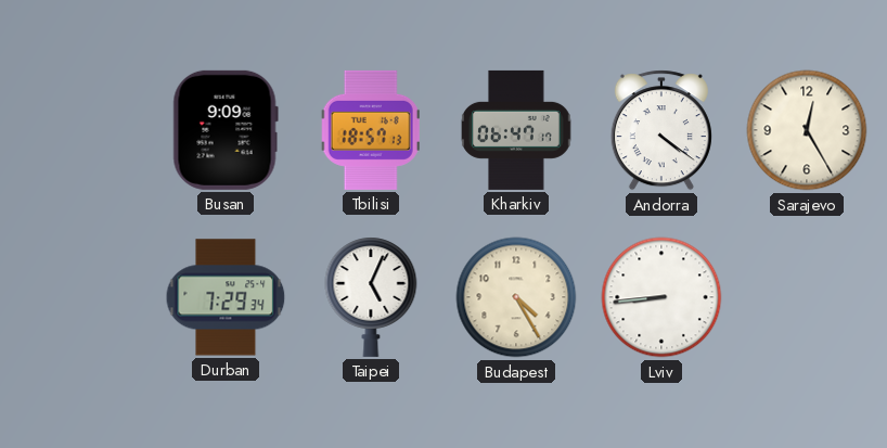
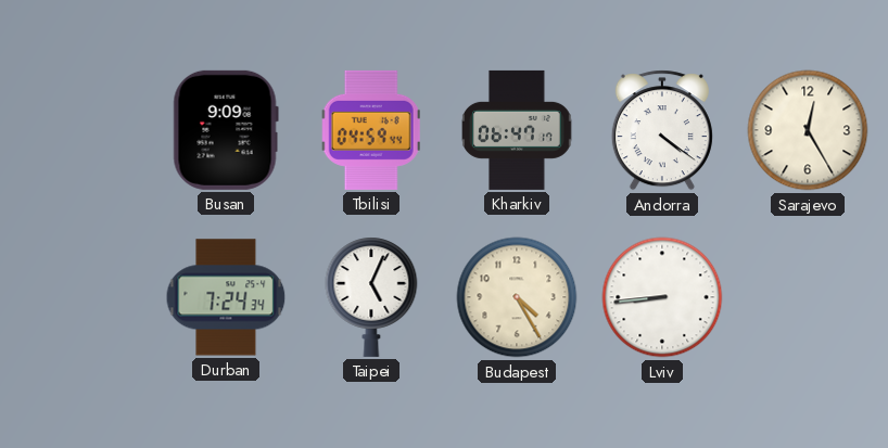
Tbilisi: 18:57 -> 04:59
Durban: 7:29 -> 7:24
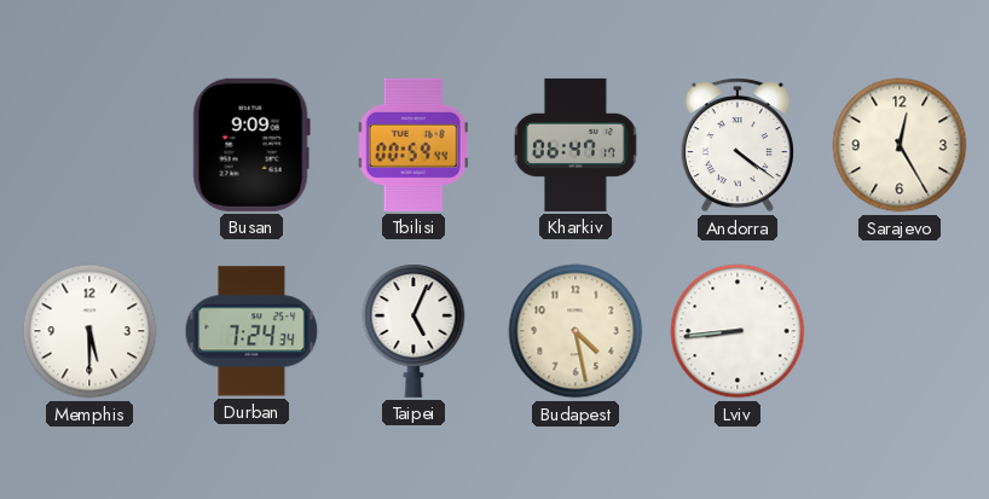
Tbilisi: 04:59 -> 00:59
Memphis: none -> 5:30
Budapest: 4:25 -> 4:28
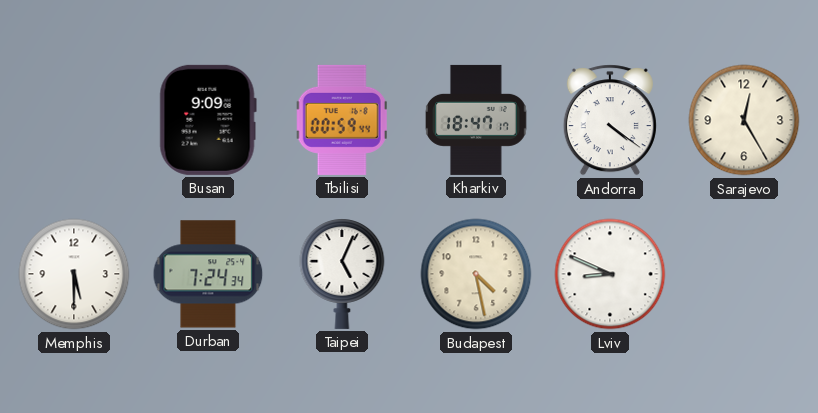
Kharkiv: 06:47 -> 18:47
Lviv: 8:44 -> 8:49
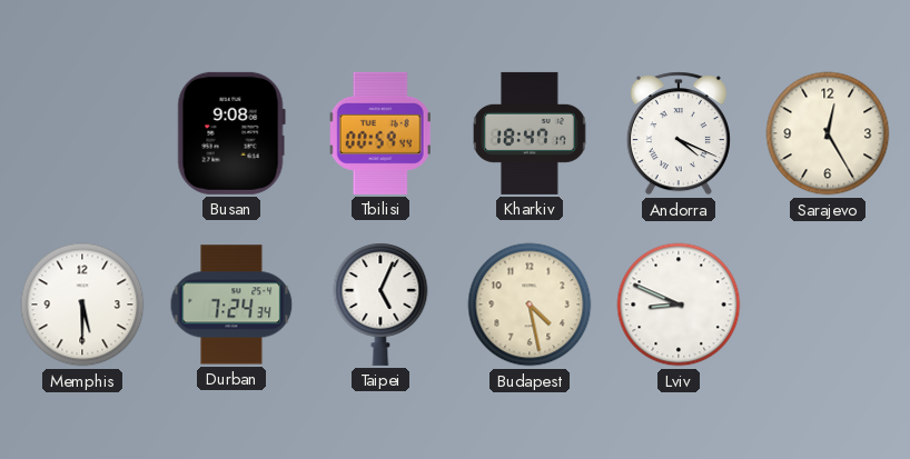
Busan: 9:09 -> 9:08
Andorra: 4:21 -> 4:19
